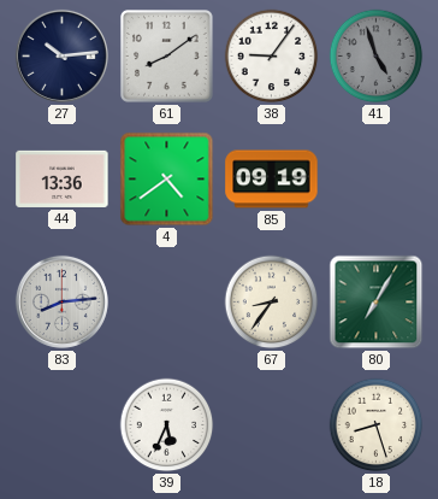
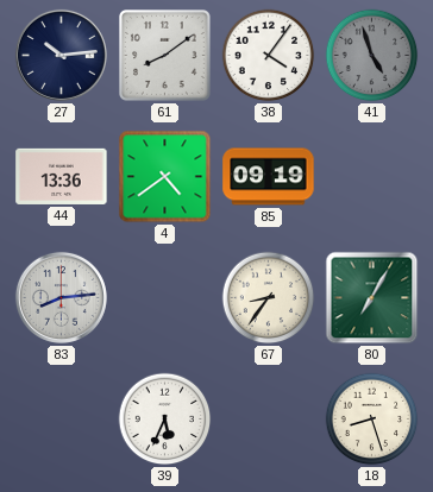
38: 9:06 -> 4:06
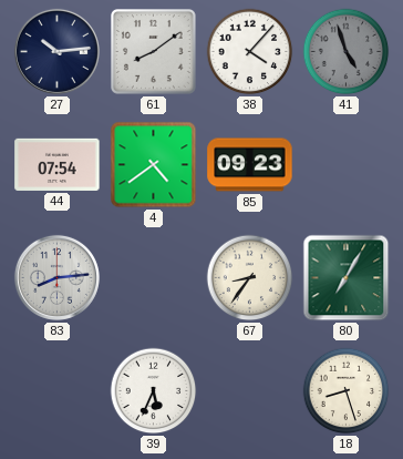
38: 4:06 -> 4:07
44: 13:36 -> 07:54
85: 09:19 -> 09:23
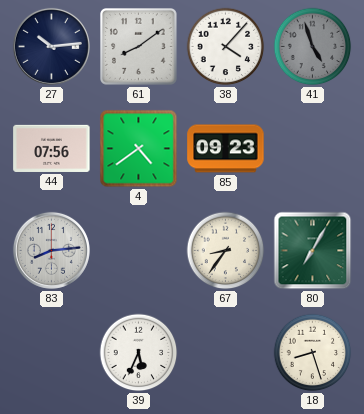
44: 07:54 -> 07:56
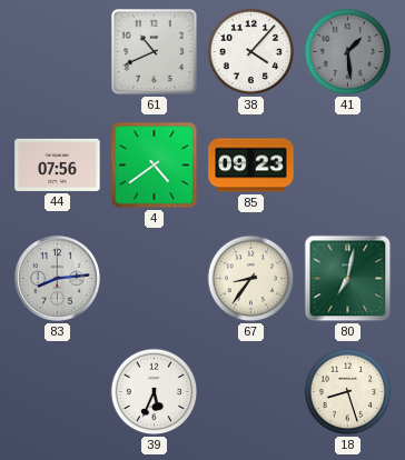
27: 10:14 -> none
61: 8:09 -> 10:41
41: 4:57 -> 1:29
80: 7:05 -> 7:02
